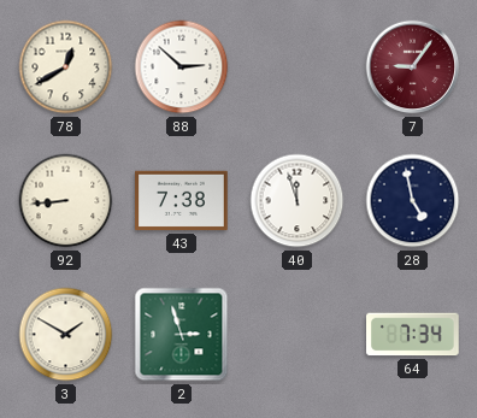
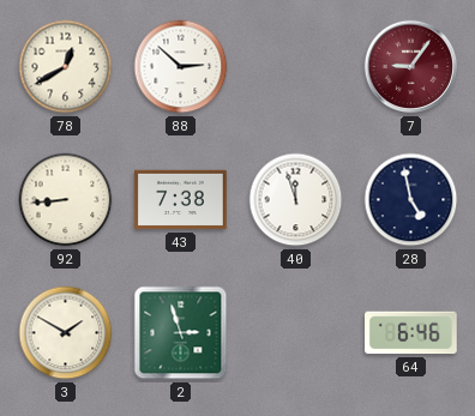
64: 7:34 -> 6:46
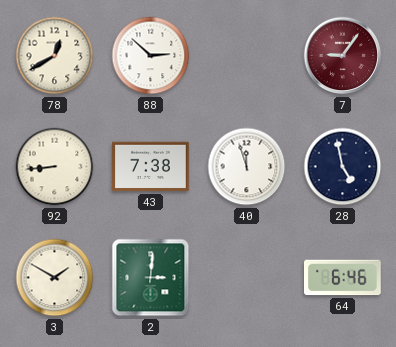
2: 2:57 -> 3:01
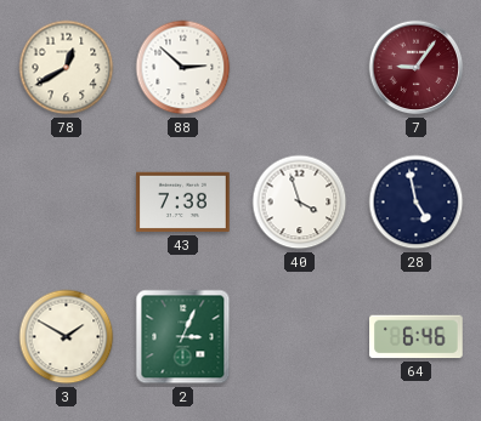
92: 8:44 -> none
40: 11:57 -> 3:57
2: 3:01 -> 3:04
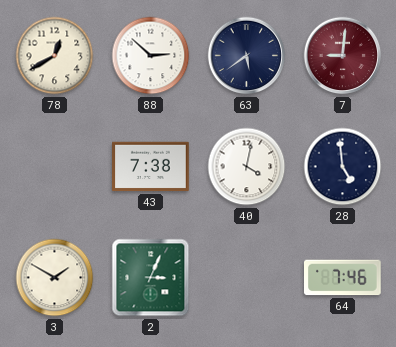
63: none -> 5:39
7: 9:06 -> 9:01
40: 3:57 -> 4:02
28: 4:58 -> 4:59
64: 6:46 -> 7:46
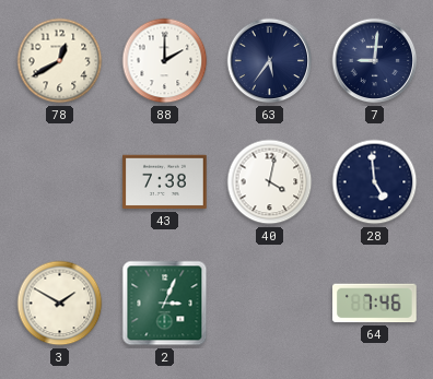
88: 2:52 -> 2:00
63: 5:39 -> 5:36
7 dial: burgundy -> navy
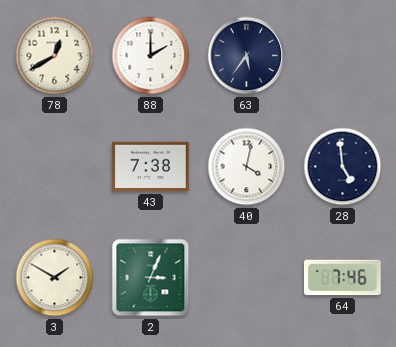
7: 9:01 -> none
